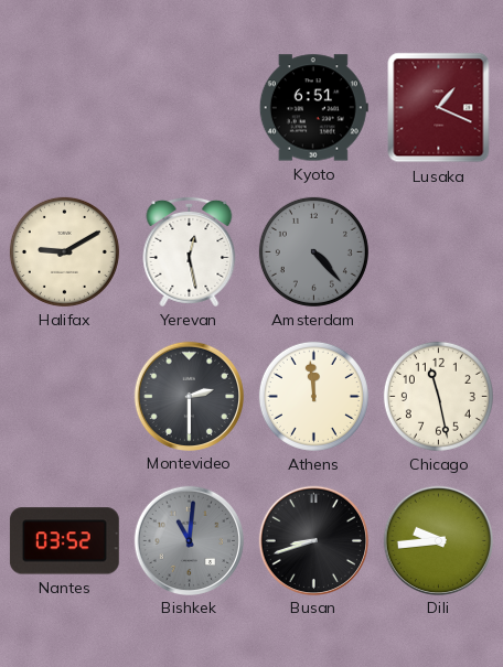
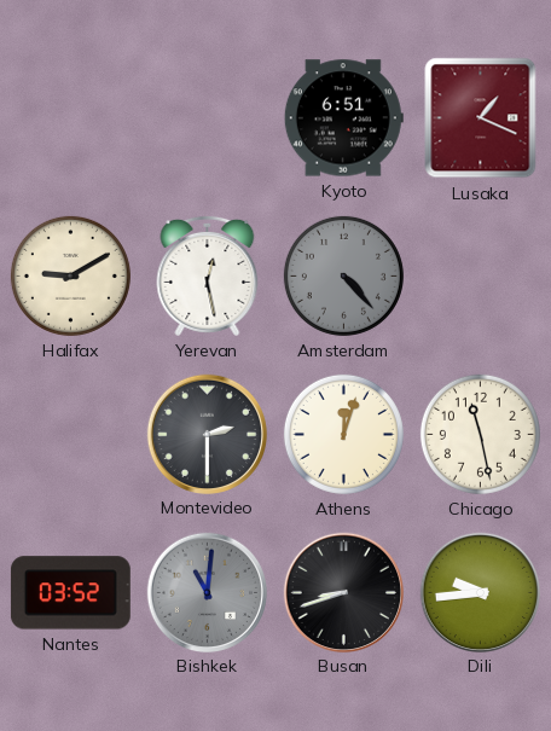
Athens: 11:59 -> 12:03
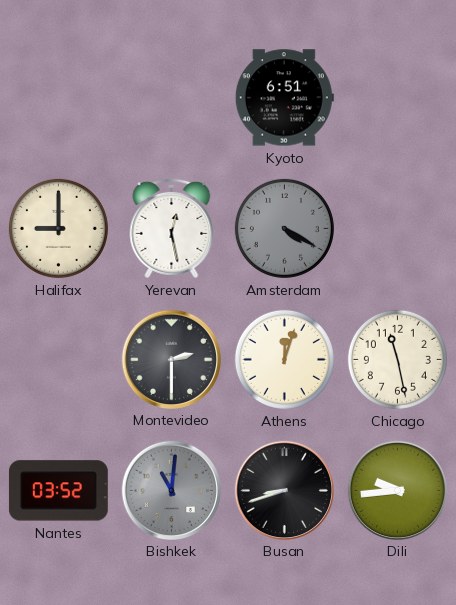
Lusaka: 1:19 -> none
Halifax: 9:10 -> 9:00
Amsterdam: 4:23 -> 4:20
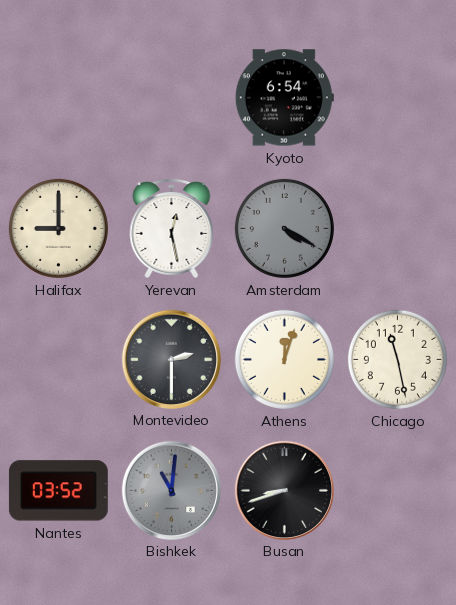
Kyoto: 6:51 -> 6:54
Dili: 9:44 -> none
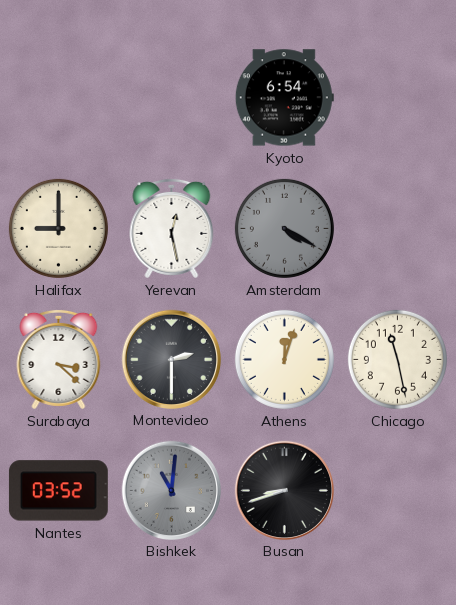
Surabaya: none -> 3:22
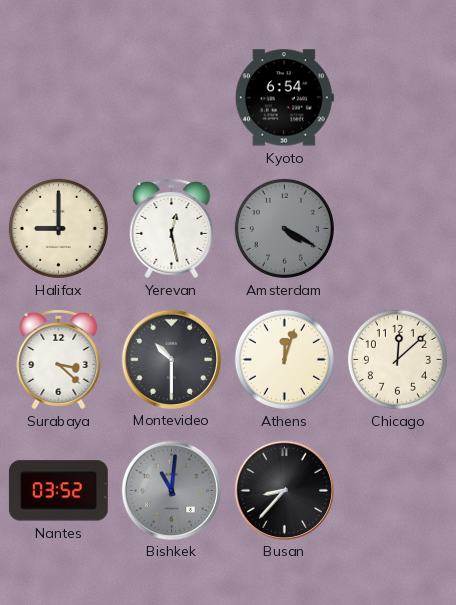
Montevideo: 2:30 -> 10:30
Chicago: 11:28 -> 12:08
Busan: 8:42 -> 8:37
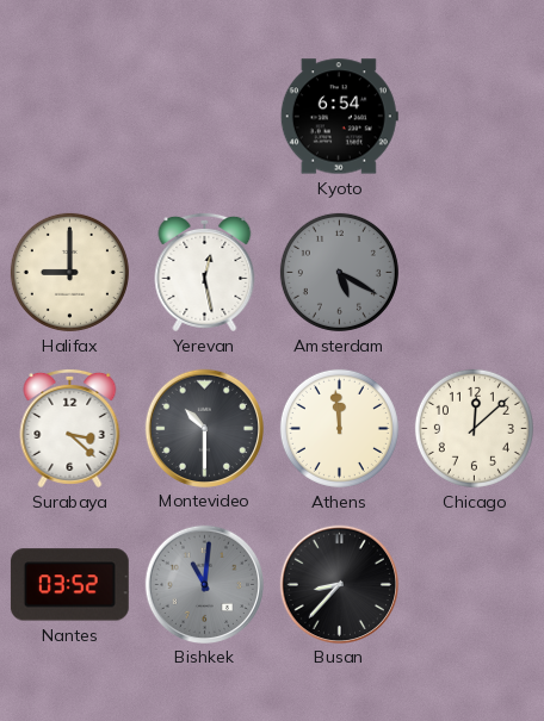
Amsterdam: 4:20 -> 5:20
Athens: 12:03 -> 11:59
